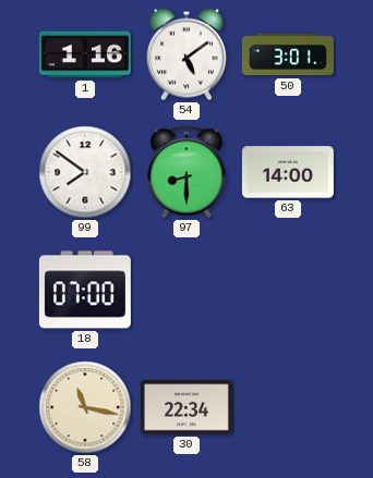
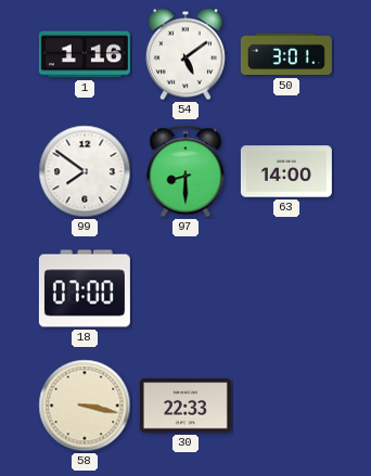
58: 11:17 -> 3:17
30: 22:34 -> 22:33
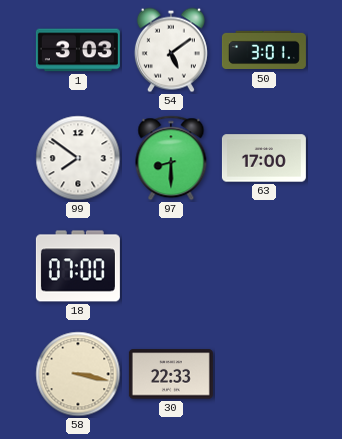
1: 1:16 -> 3:03
63: 14:00 -> 17:00
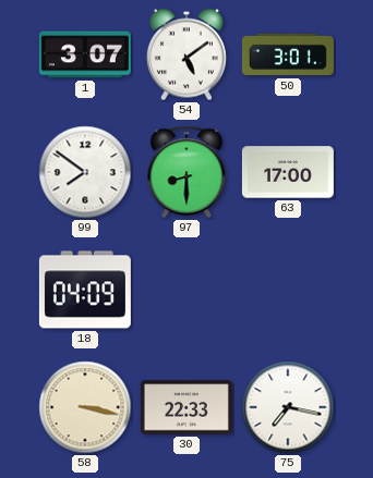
1: 3:03 -> 3:07
18: 07:00 -> 04:09
75: none -> 7:17
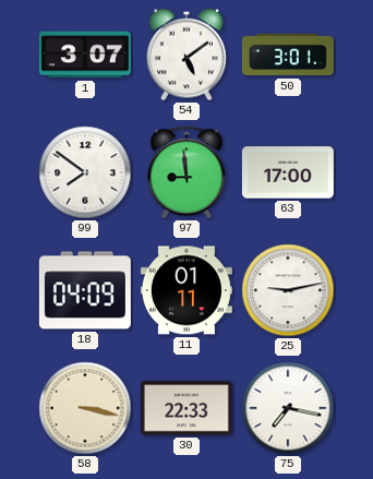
97: 8:30 -> 8:59
11: none -> 01:11
25: none -> 9:13
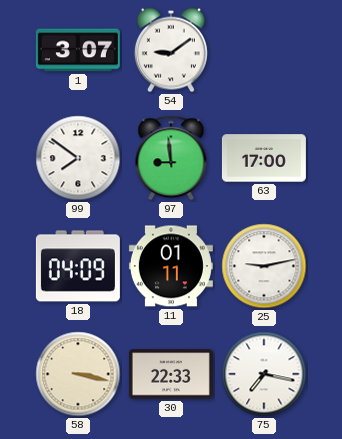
54: 5:09 -> 9:09
50: 3:01 -> none
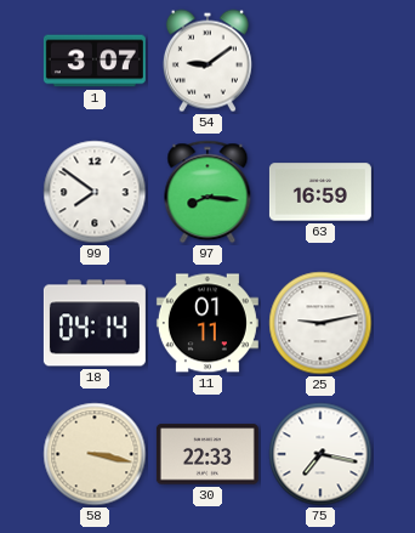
97: 8:59 -> 8:16
63: 17:00 -> 16:59
18: 04:09 -> 04:14
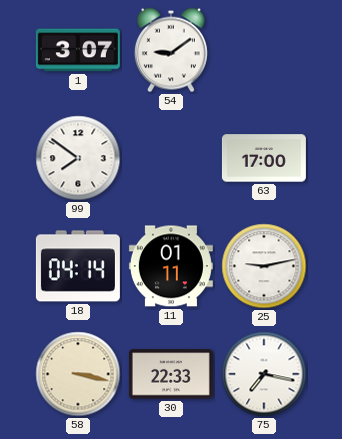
97: 8:16 -> none
63: 16:59 -> 17:00
